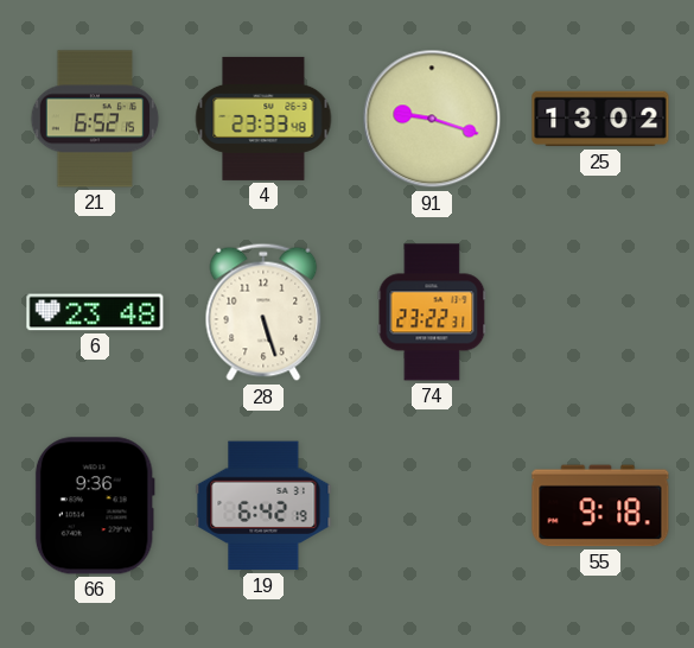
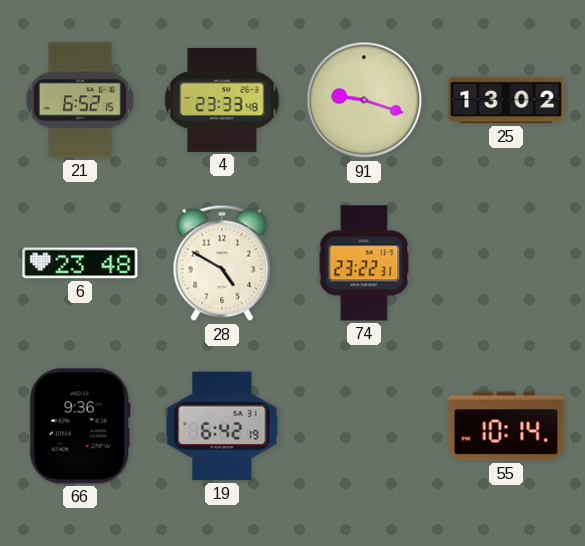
28: 5:27 -> 4:50
55: 9:18 -> 10:14
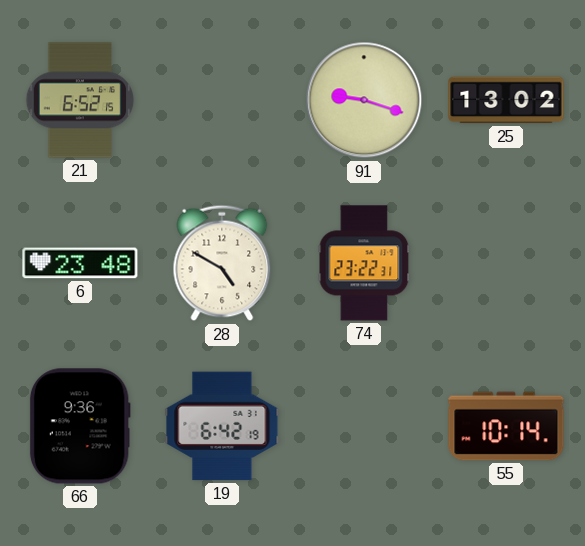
4: 23:33 -> none
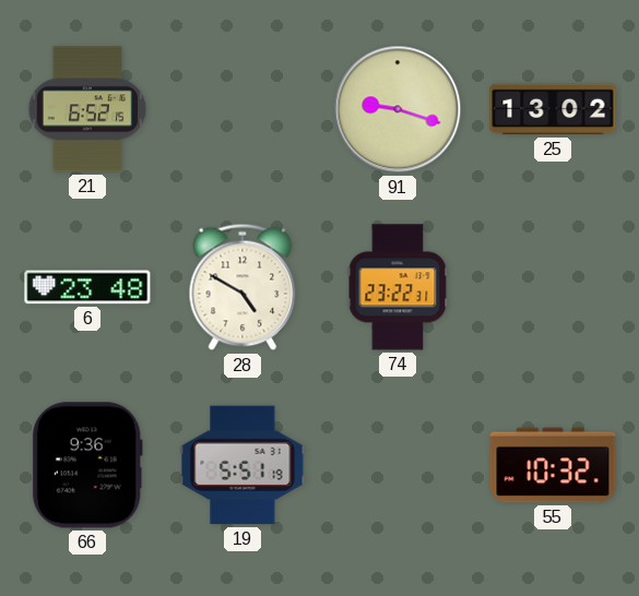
19: 6:42 -> 5:51
55: 10:14 -> 10:32
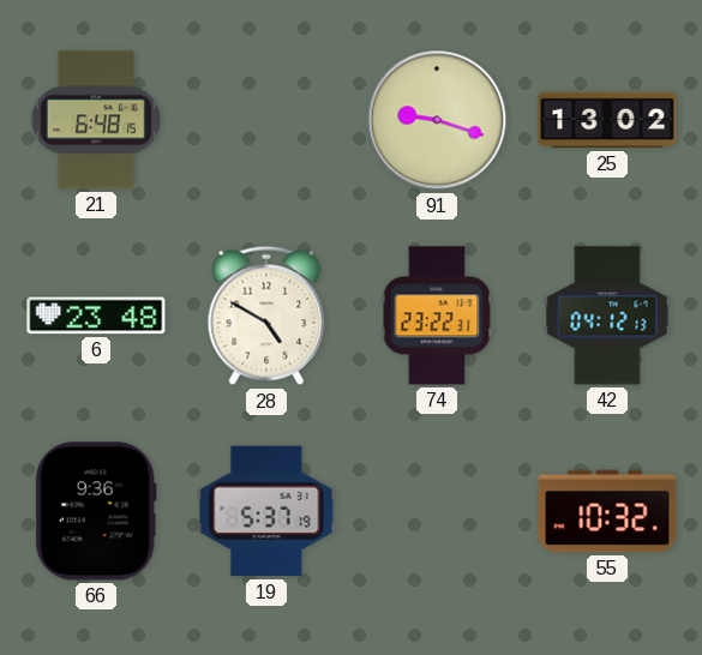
21: 6:52 -> 6:48
42: none -> 04:12
19: 5:51 -> 5:37
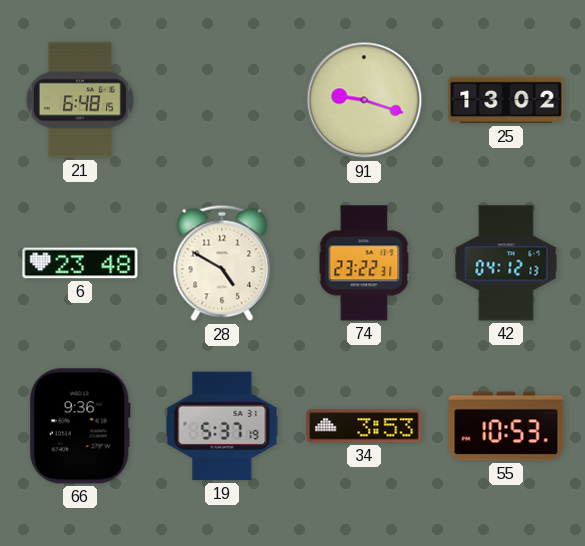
34: none -> 3:53
55: 10:32 -> 10:53
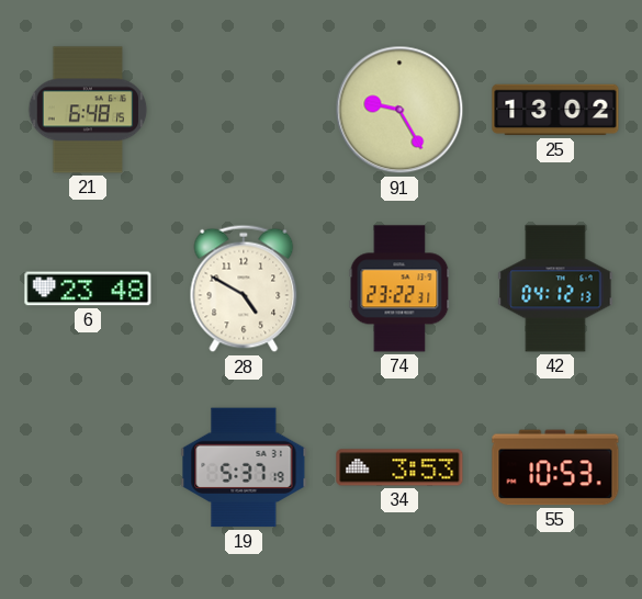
91: 9:18 -> 9:25
66: 9:36 -> none
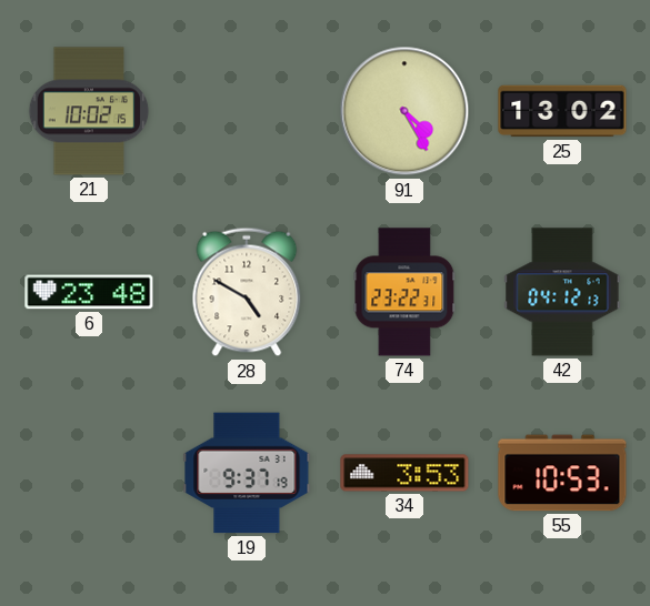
21: 6:48 -> 10:02
91: 9:25 -> 4:25
19: 5:37 -> 9:37
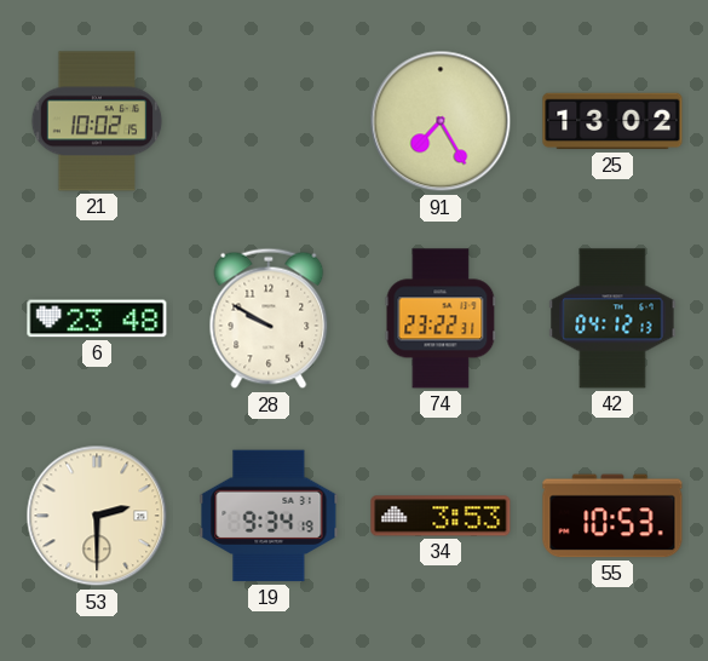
91: 4:25 -> 7:25
28: 4:50 -> 9:50
53: none -> 2:30
19: 9:37 -> 9:34
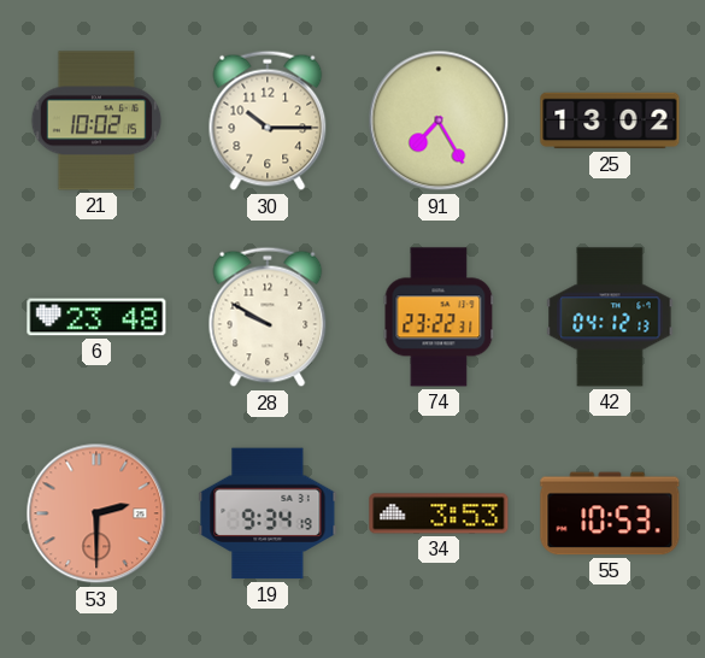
30: none -> 10:15
53 dial: cream -> salmon
